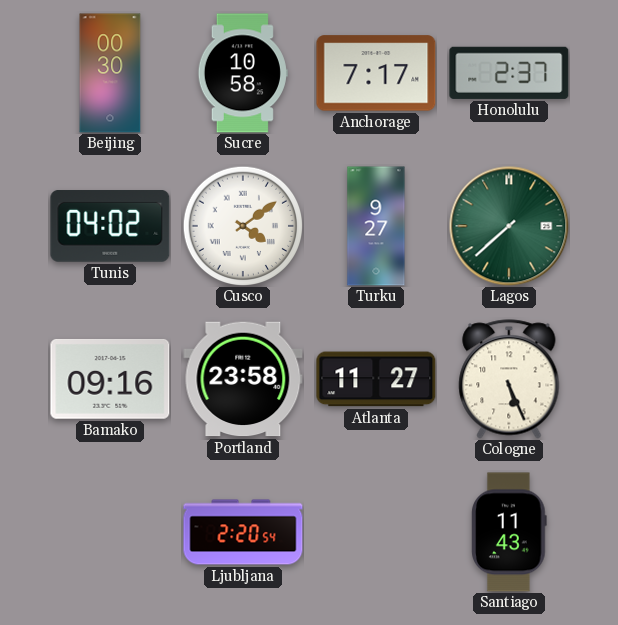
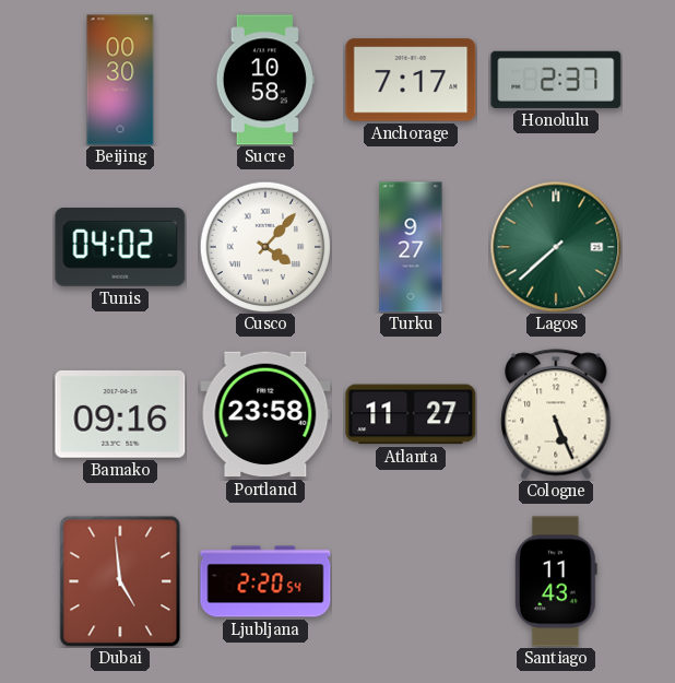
Cusco: 4:09 -> 4:07
Dubai: none -> 4:59
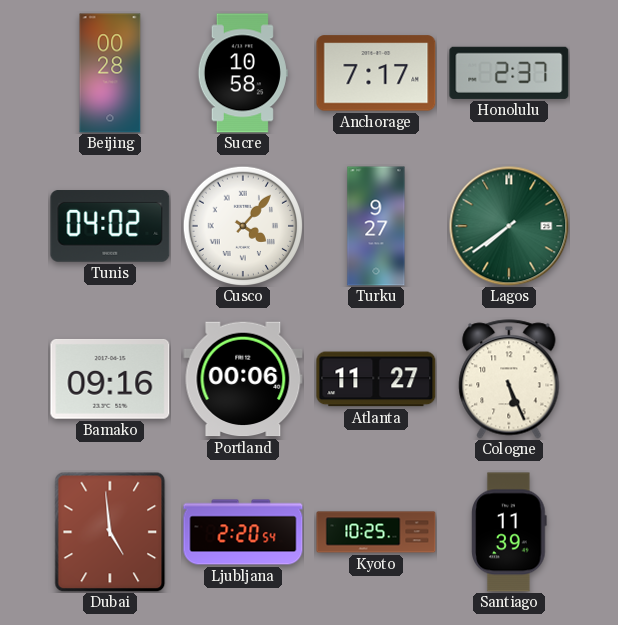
Beijing: 00:30 -> 00:28
Lagos: 7:38 -> 7:39
Portland: 23:58 -> 00:06
Kyoto: none -> 10:25
Santiago: 11:43 -> 11:39
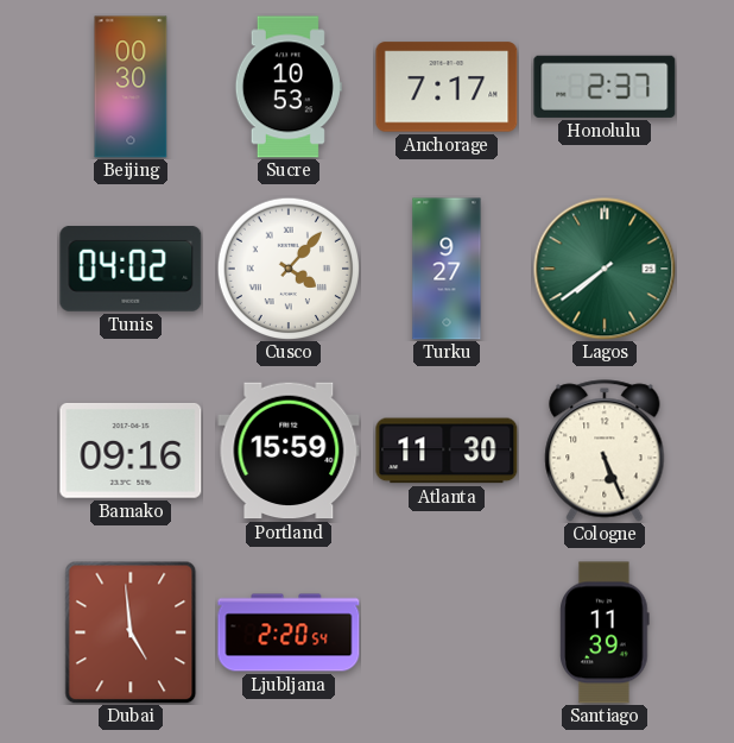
Beijing: 00:28 -> 00:30
Sucre: 10:58 -> 10:53
Portland: 00:06 -> 15:59
Atlanta: 11:27 -> 11:30
Kyoto: 10:25 -> none
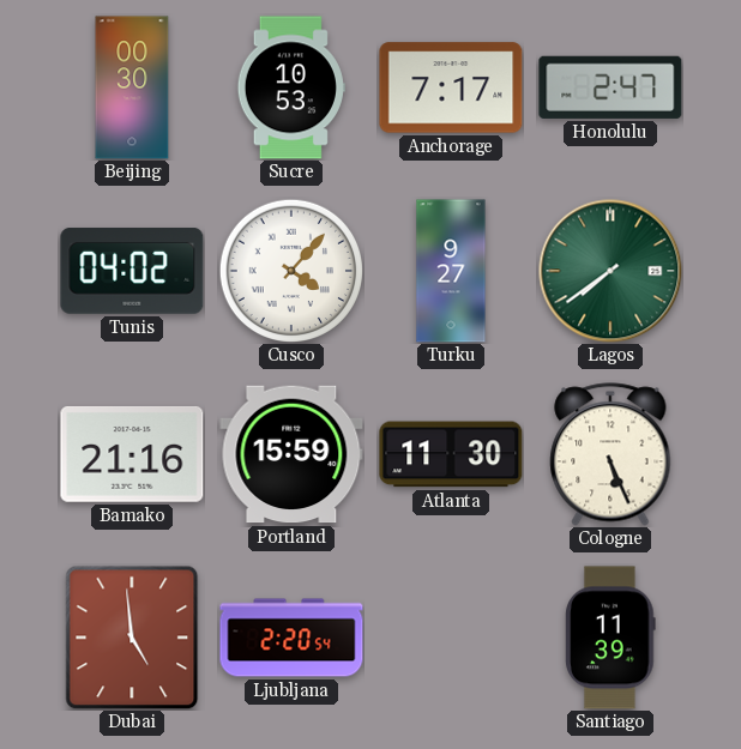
Honolulu: 2:37 -> 2:47
Bamako: 09:16 -> 21:16
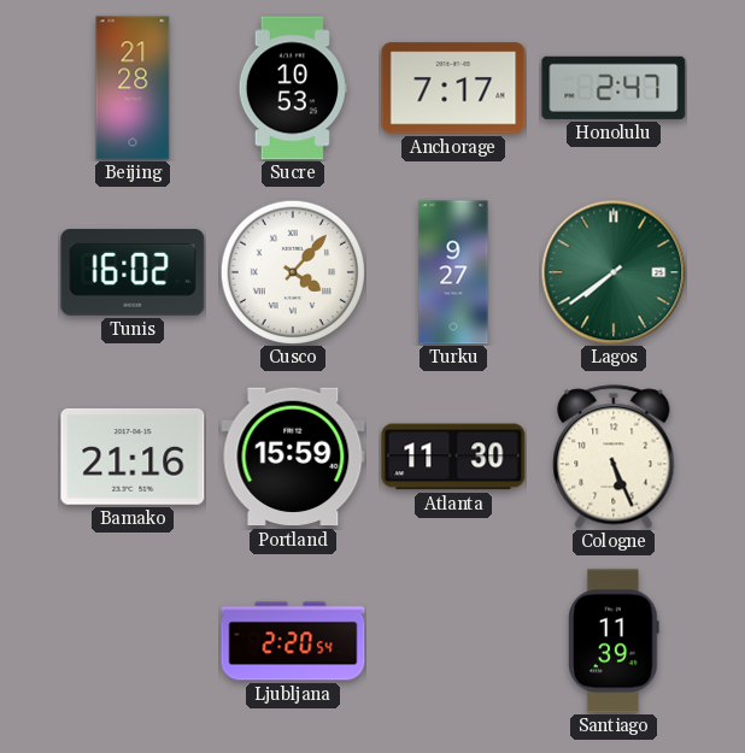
Beijing: 00:30 -> 21:28
Tunis: 04:02 -> 16:02
Dubai: 4:59 -> none
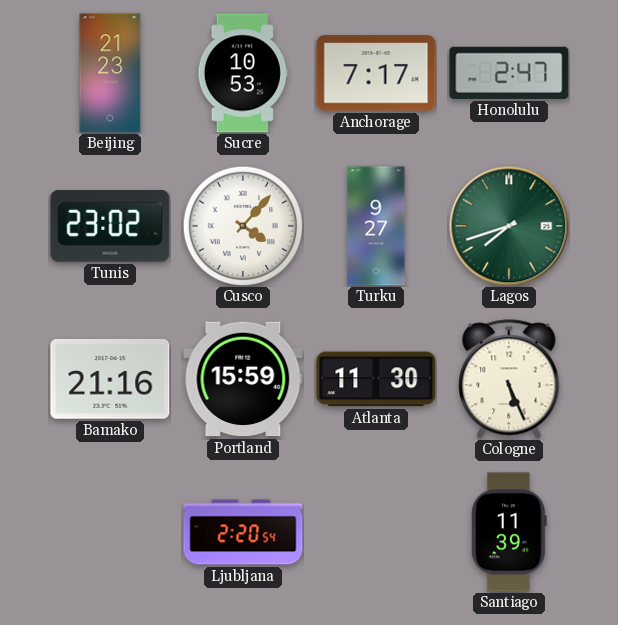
Beijing: 21:28 -> 21:23
Tunis: 16:02 -> 23:02
Lagos: 7:39 -> 7:42
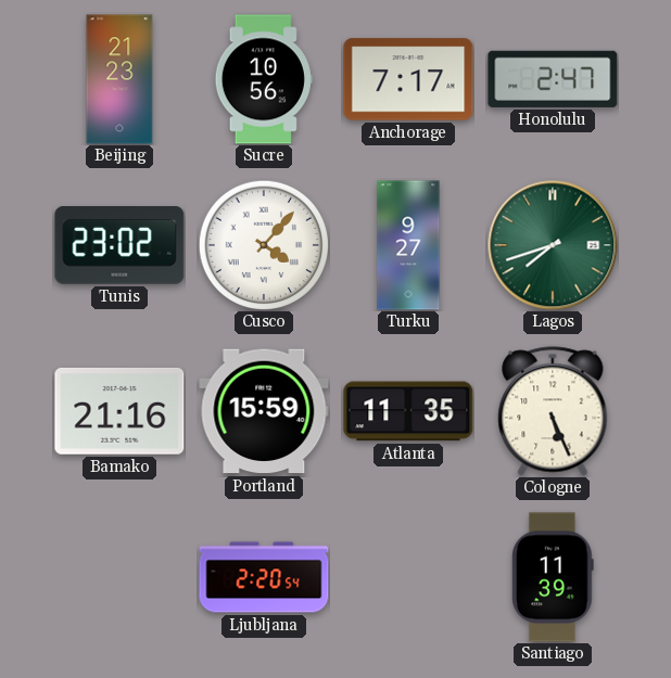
Sucre: 10:53 -> 10:56
Atlanta: 11:30 -> 11:35
